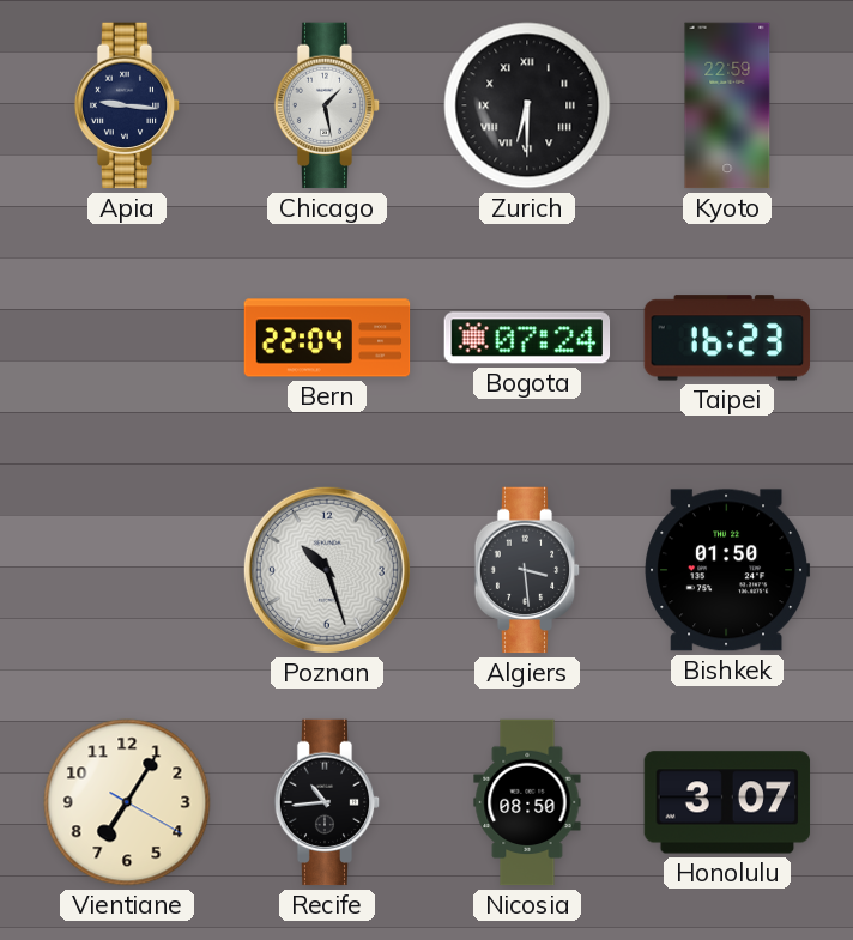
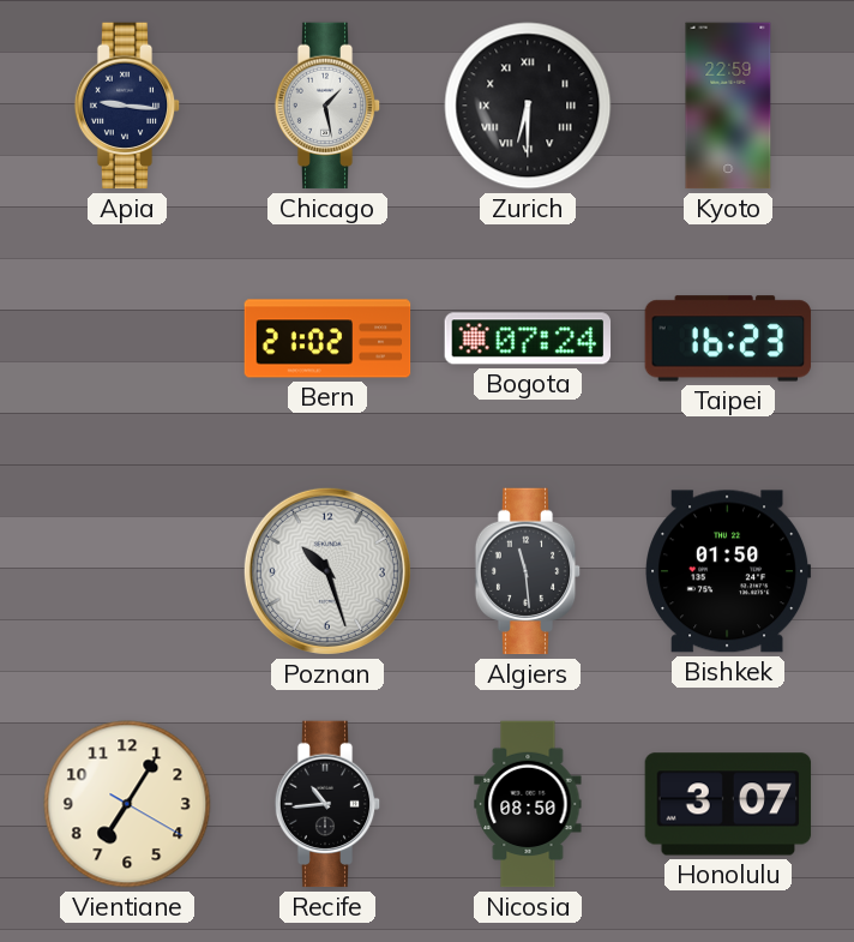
Bern: 22:04 -> 21:02
Algiers: 3:29 -> 11:29
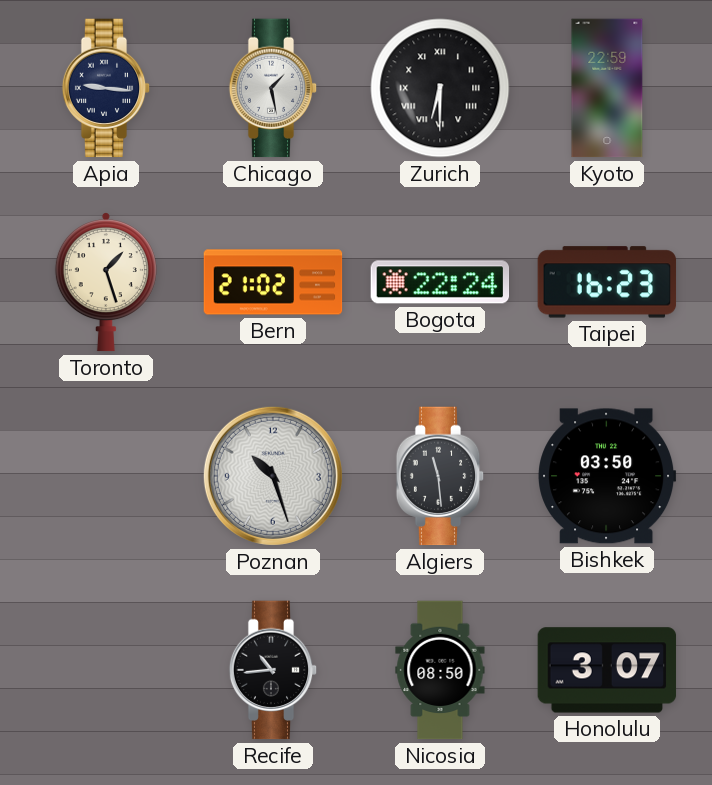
Toronto: none -> 1:27
Bogota: 07:24 -> 22:24
Bishkek: 01:50 -> 03:50
Vientiane: 7:05 -> none
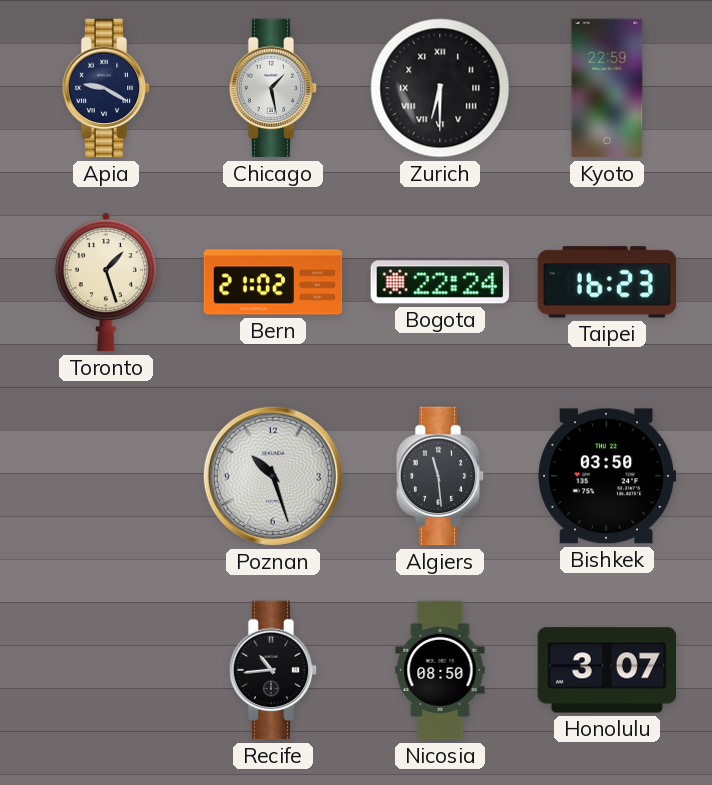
Apia: 9:16 -> 9:20
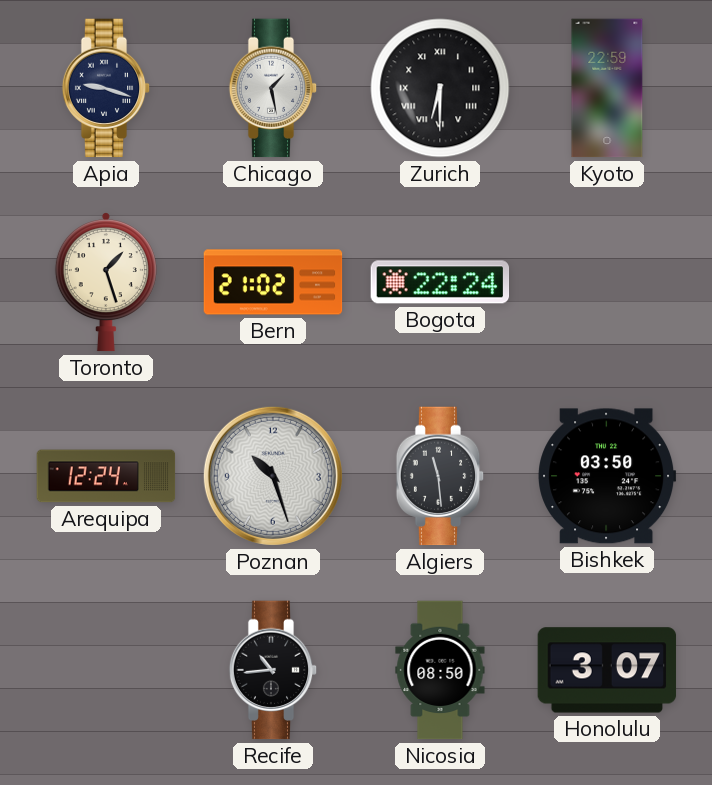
Apia: 9:20 -> 9:18
Taipei: 16:23 -> none
Arequipa: none -> 12:24
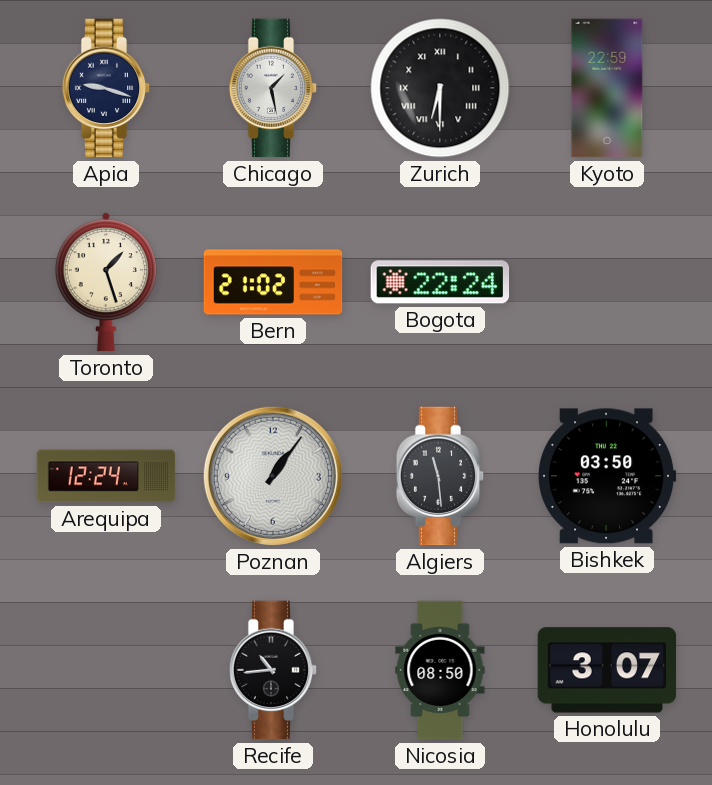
Poznan: 10:27 -> 1:06
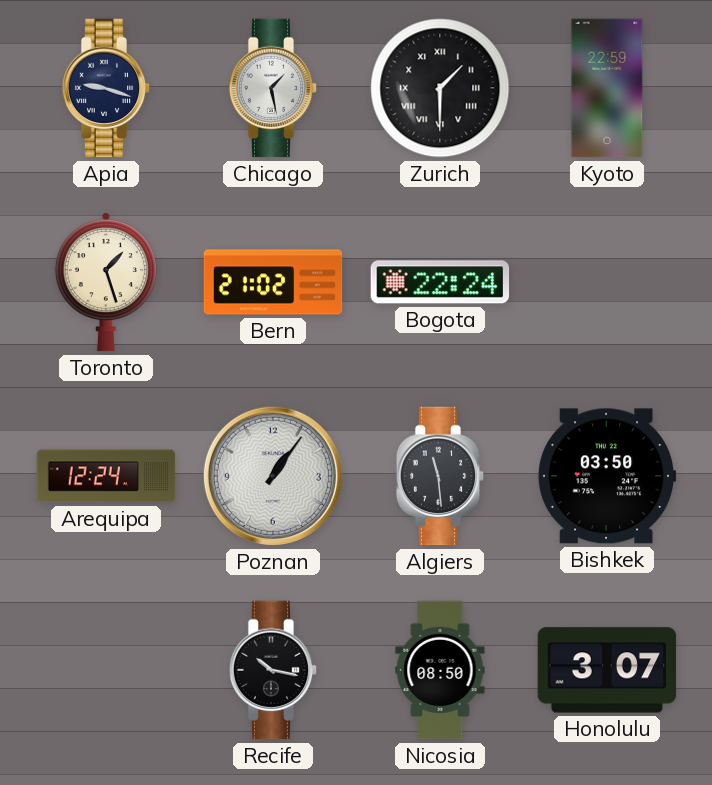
Zurich: 6:30 -> 1:30
Recife: 10:44 -> 10:17
